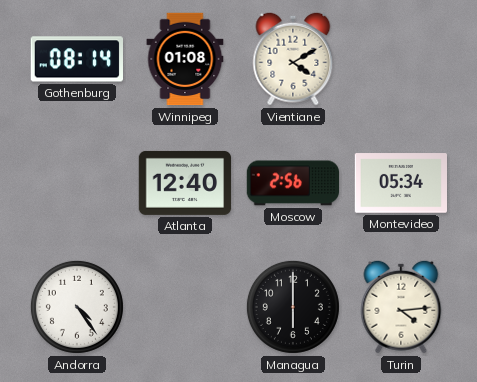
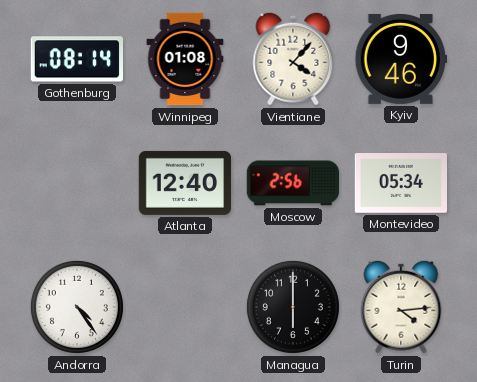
Vientiane: 4:10 -> 4:07
Kyiv: none -> 9:46
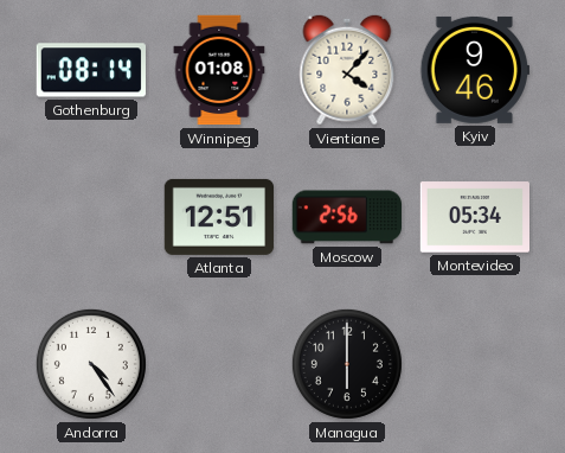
Atlanta: 12:40 -> 12:51
Turin: 4:14 -> none
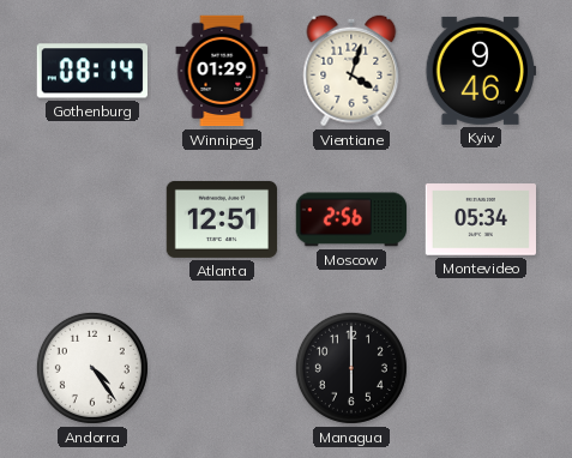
Winnipeg: 01:08 -> 01:29
Vientiane: 4:07 -> 4:03
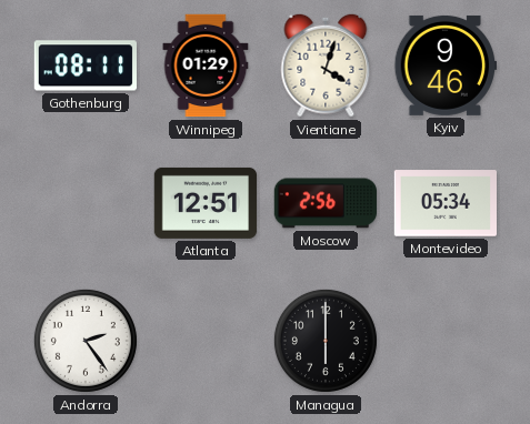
Gothenburg: 08:14 -> 08:11
Andorra: 4:24 -> 2:24
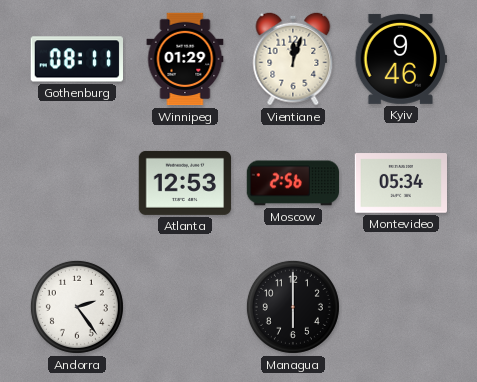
Vientiane: 4:03 -> 12:03
Atlanta: 12:51 -> 12:53
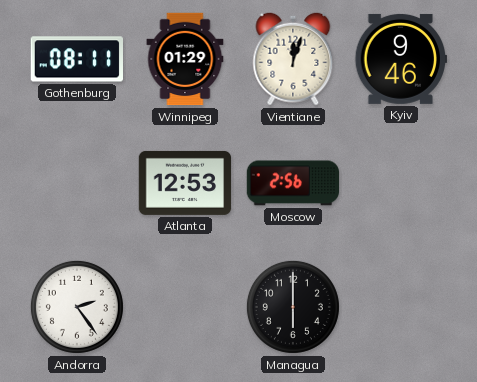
Montevideo: 05:34 -> none
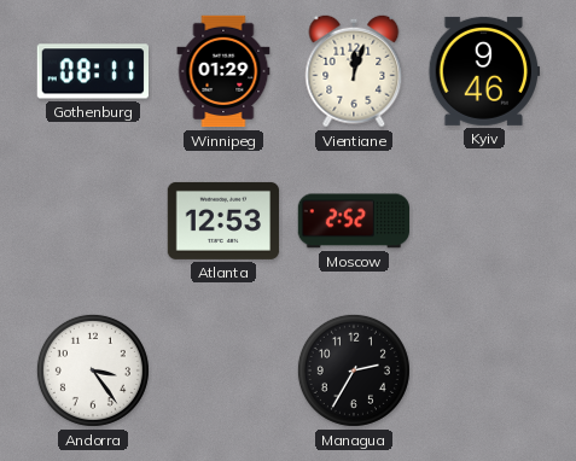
Moscow: 2:56 -> 2:52
Andorra: 2:24 -> 3:24
Managua: 6:00 -> 2:35
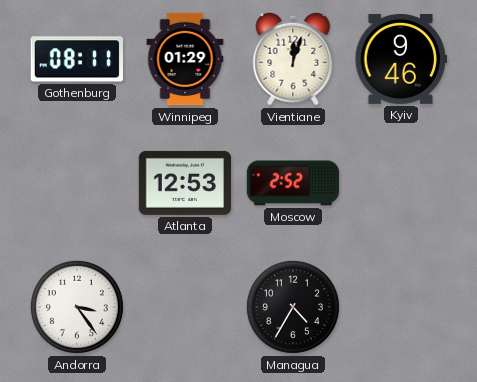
Managua: 2:35 -> 4:35
